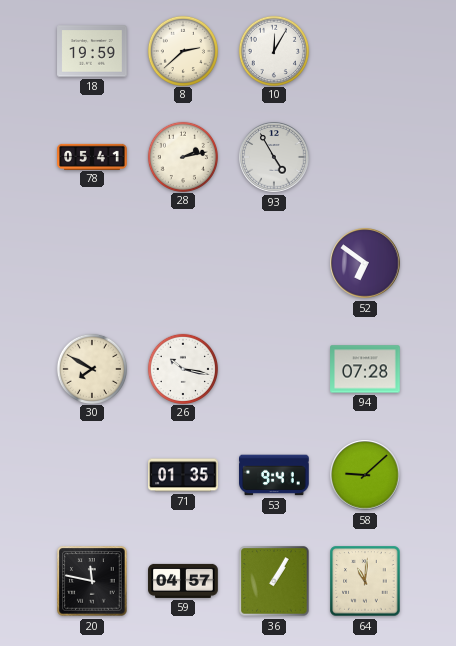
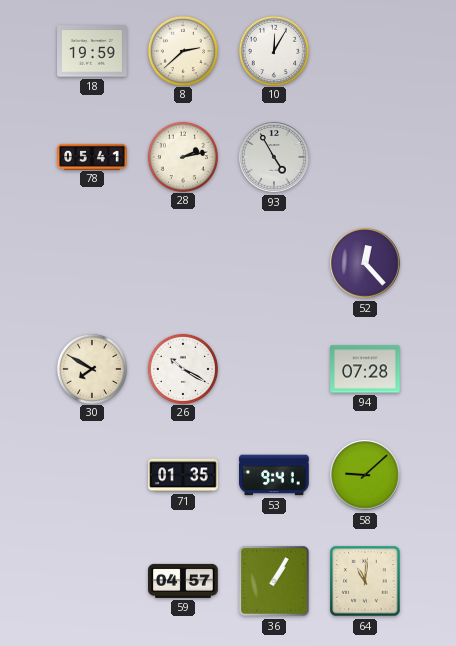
52: 6:51 -> 12:23
26: 10:17 -> 10:20
20: 11:47 -> none
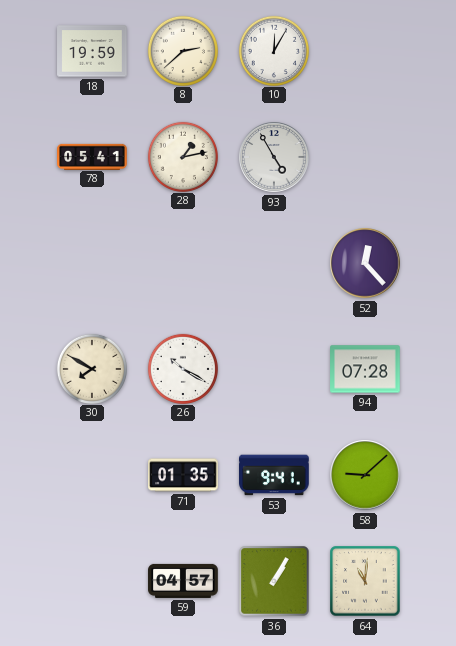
28: 2:13 -> 1:13
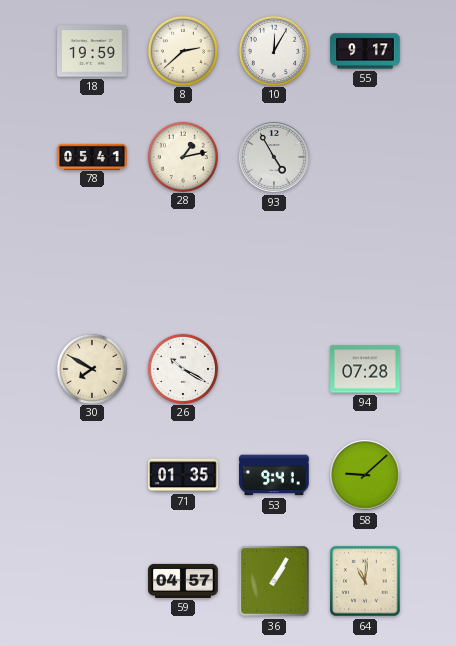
55: none -> 9:17
52: 12:23 -> none
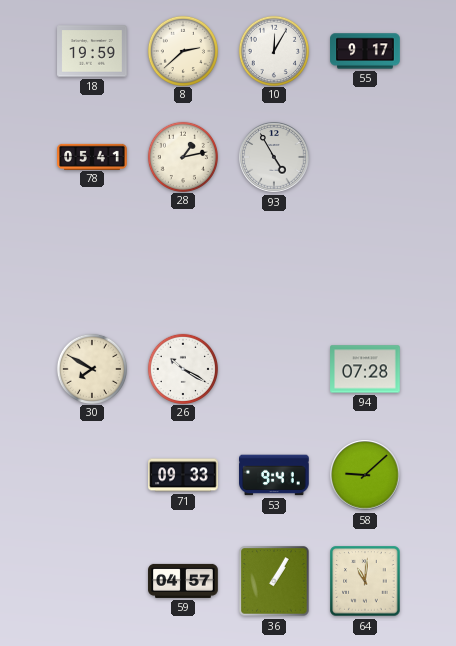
71: 01:35 -> 09:33
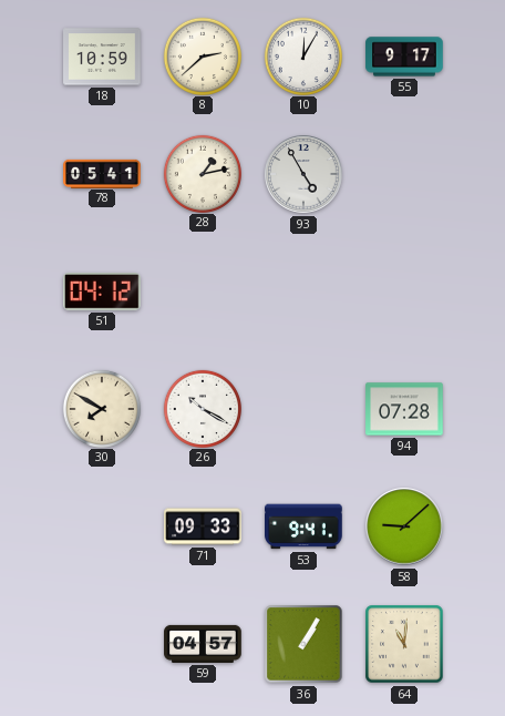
18: 19:59 -> 10:59
51: none -> 04:12
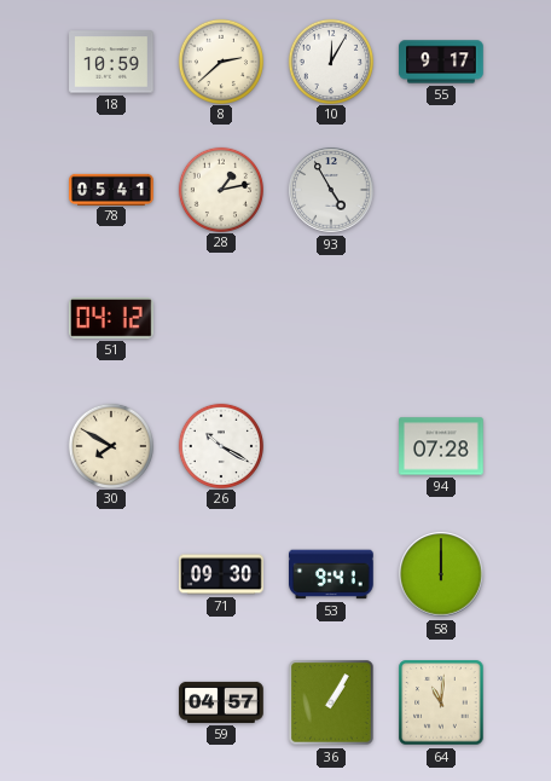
71: 09:33 -> 09:30
58: 9:08 -> 12:00
